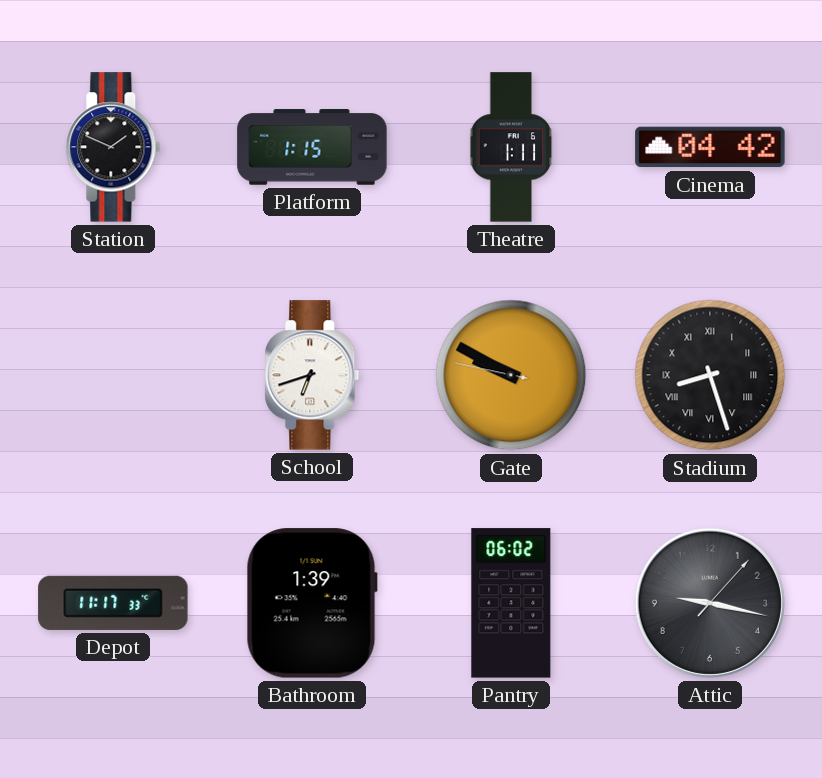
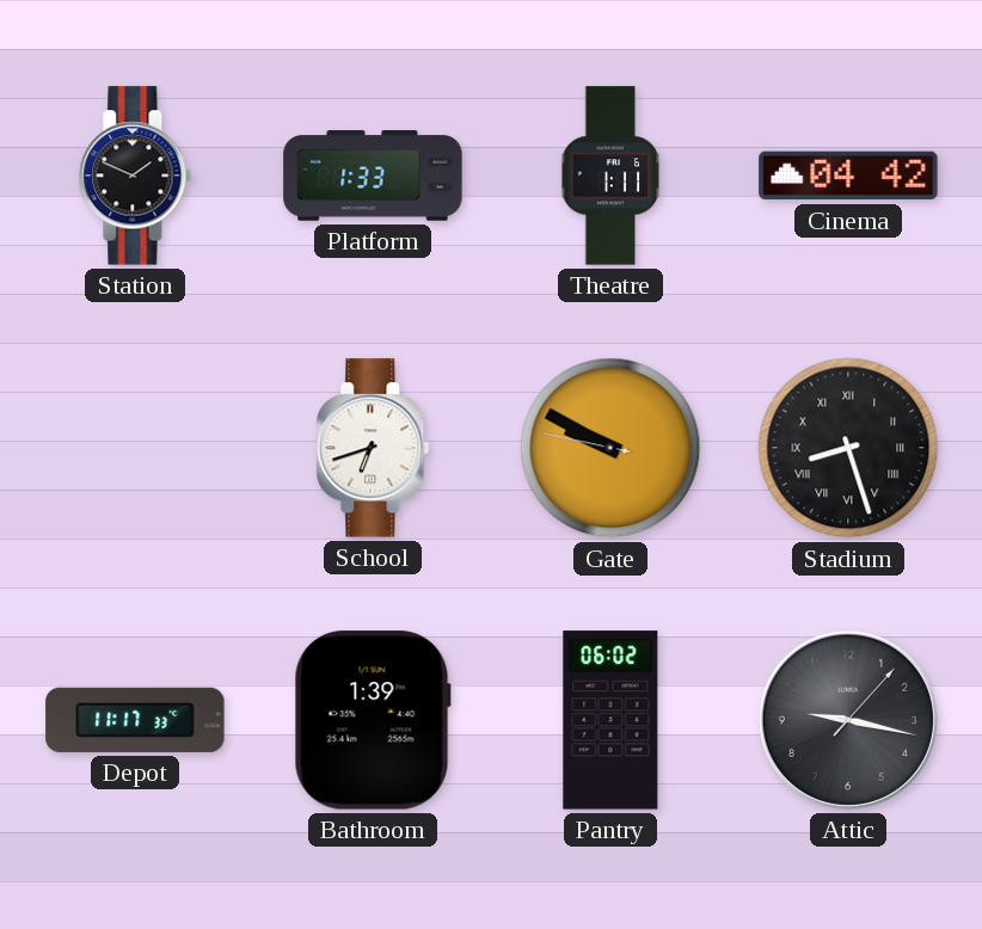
Platform: 1:15 -> 1:33
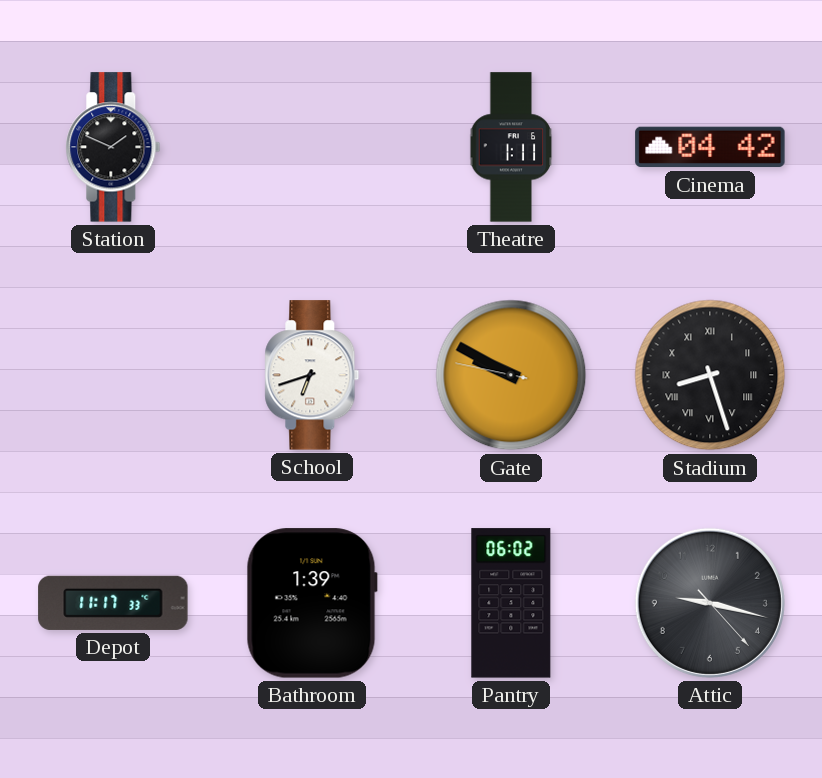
Platform: 1:33 -> none
Attic: 9:17:07 -> 9:17:23
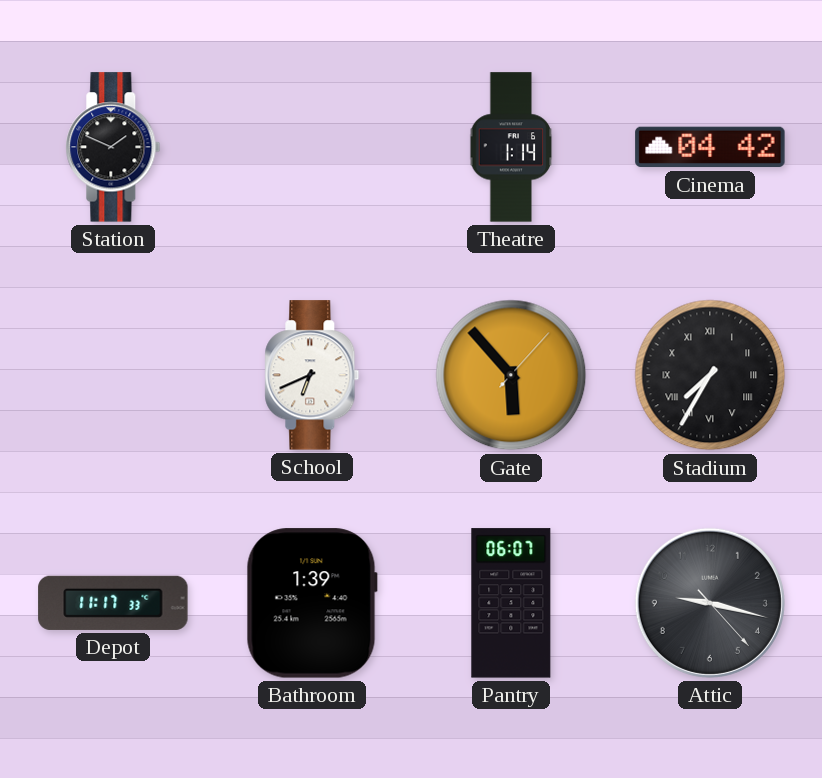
Theatre: 1:11 -> 1:14
School: 6:42 -> 6:41
Gate: 9:49 -> 5:53
Stadium: 8:27 -> 7:35
Pantry: 06:02 -> 06:07
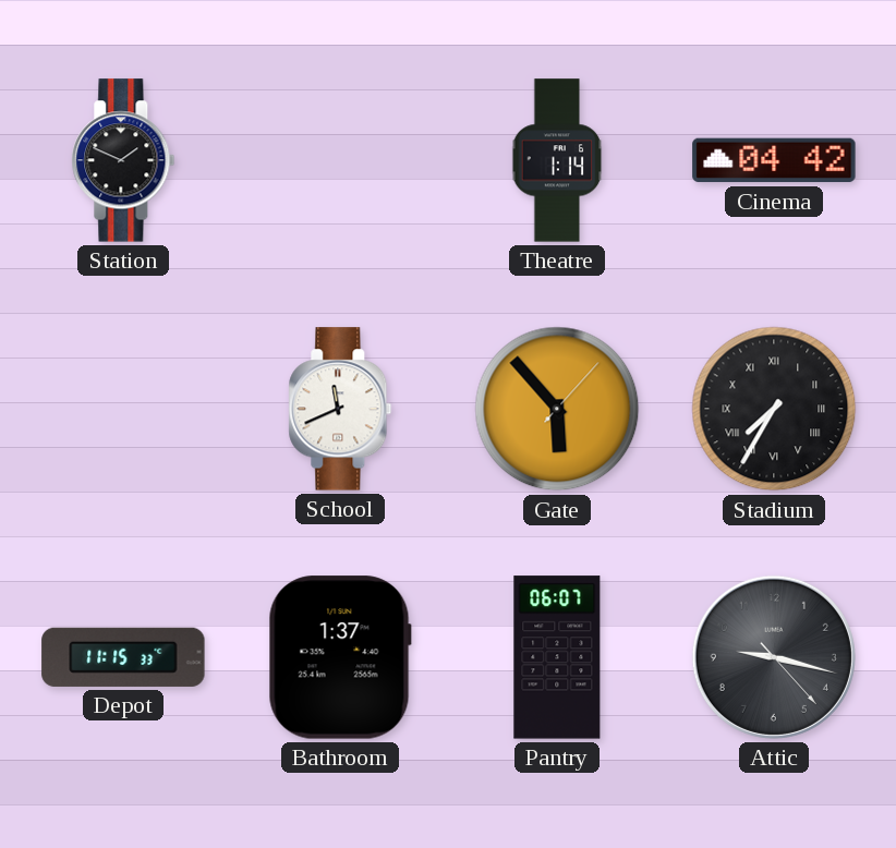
School: 6:41 -> 11:41
Depot: 11:17 -> 11:15
Bathroom: 1:39 -> 1:37
